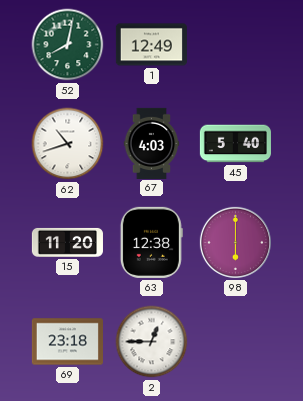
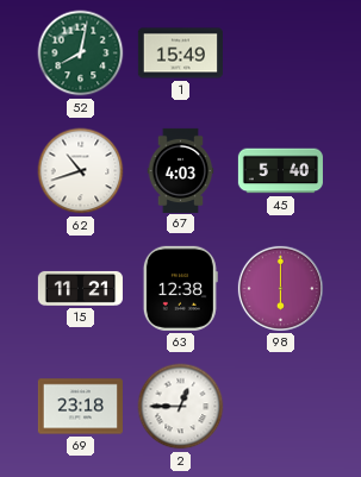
1: 12:49 -> 15:49
15: 11:20 -> 11:21
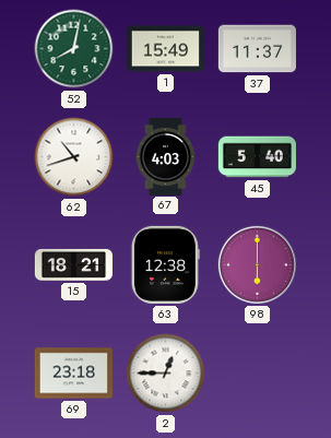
37: none -> 11:37
15: 11:21 -> 18:21
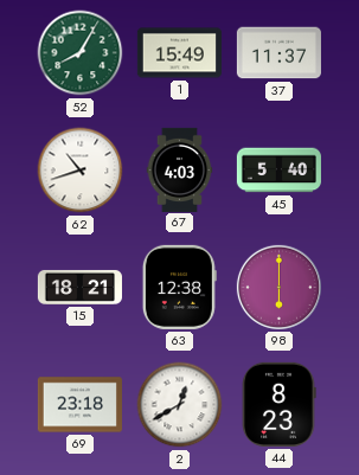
52: 8:02 -> 8:05
2: 12:45 -> 12:40
44: none -> 8:23
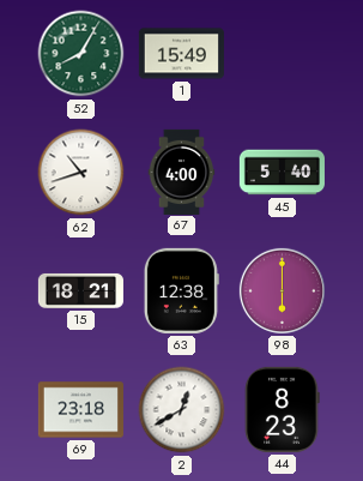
37: 11:37 -> none
67: 4:03 -> 4:00
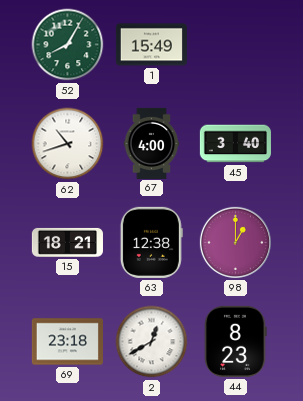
45: 5:40 -> 3:40
98: 6:00 -> 1:00
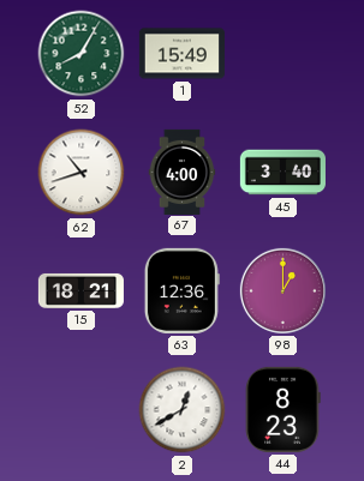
63: 12:38 -> 12:36
69: 23:18 -> none
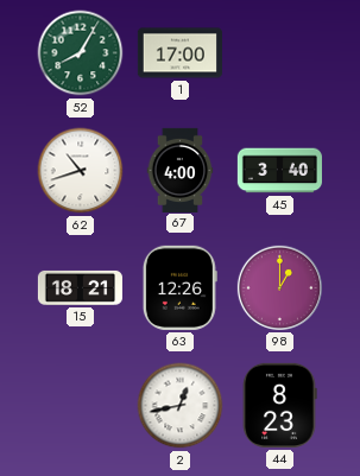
1: 15:49 -> 17:00
63: 12:36 -> 12:26
2: 12:40 -> 12:43
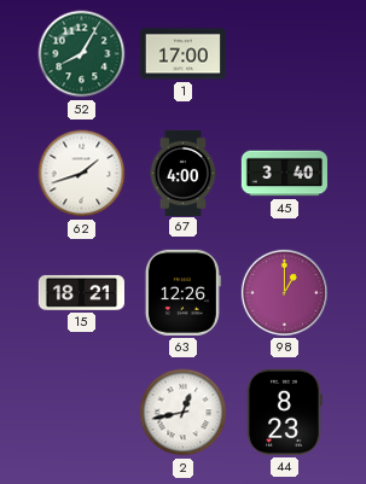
62: 10:42 -> 1:42
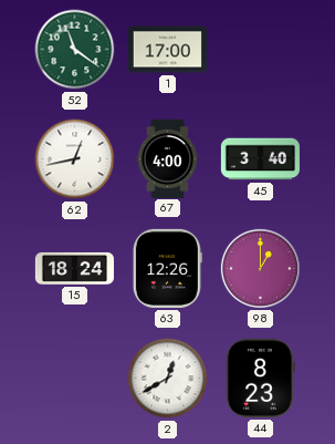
52: 8:05 -> 11:21
62: 1:42 -> 12:43
15: 18:21 -> 18:24
2: 12:43 -> 12:40
